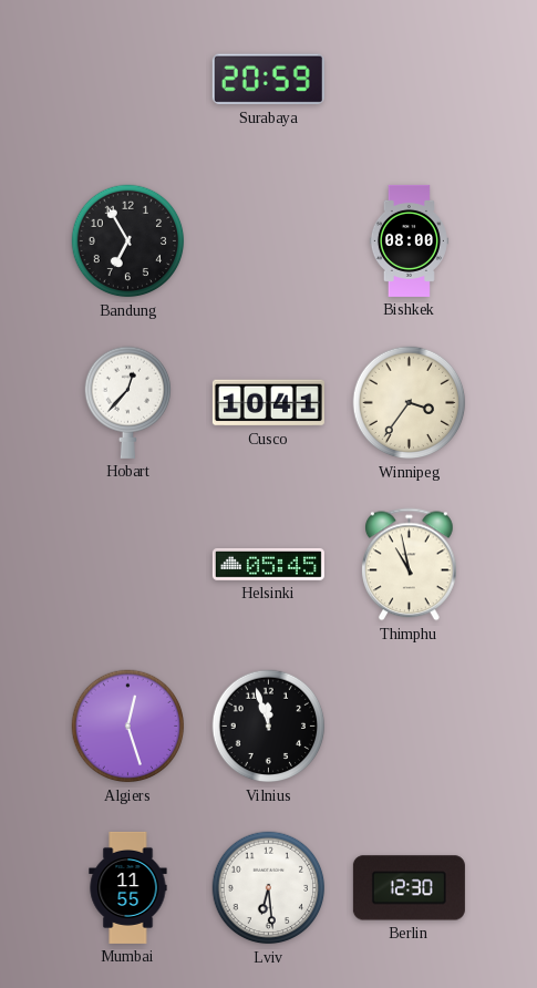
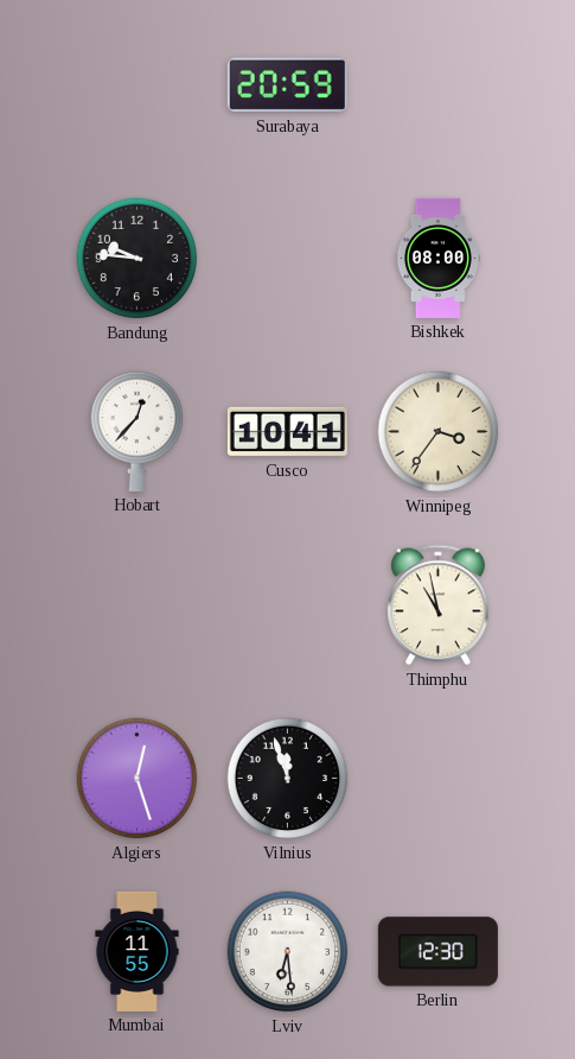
Bandung: 6:55 -> 9:46
Helsinki: 05:45 -> none
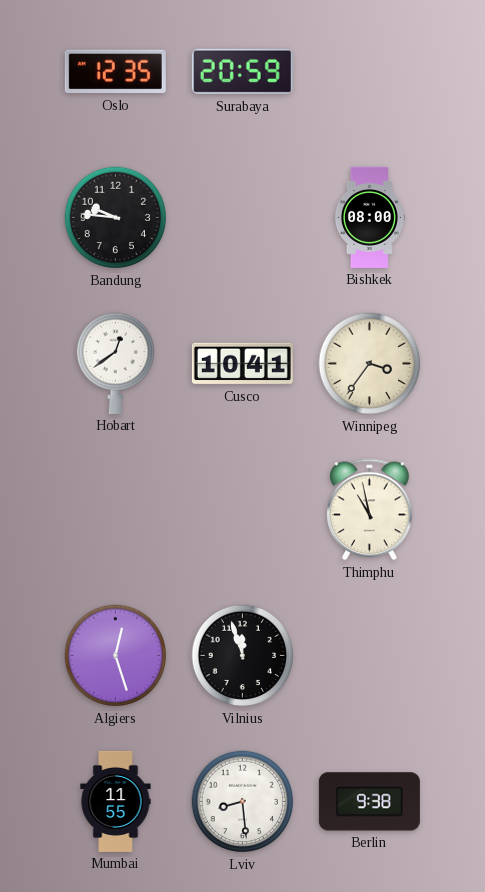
Oslo: none -> 12:35
Hobart: 12:37 -> 12:39
Lviv: 6:29 -> 8:29
Berlin: 12:30 -> 9:38
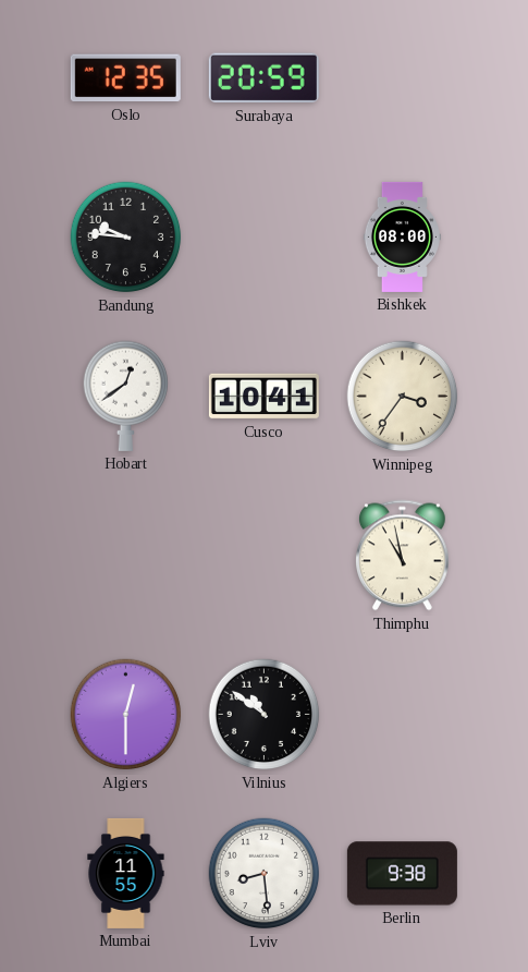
Algiers: 12:27 -> 12:30
Vilnius: 11:57 -> 10:51
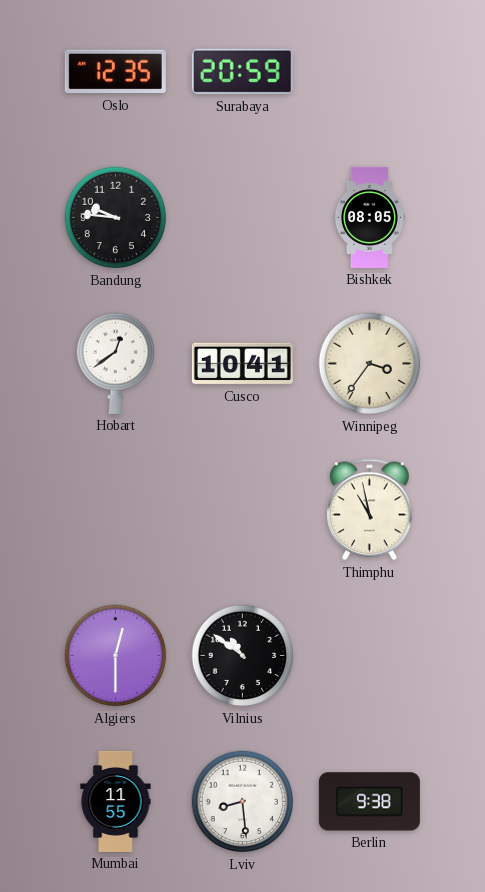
Bishkek: 08:00 -> 08:05
